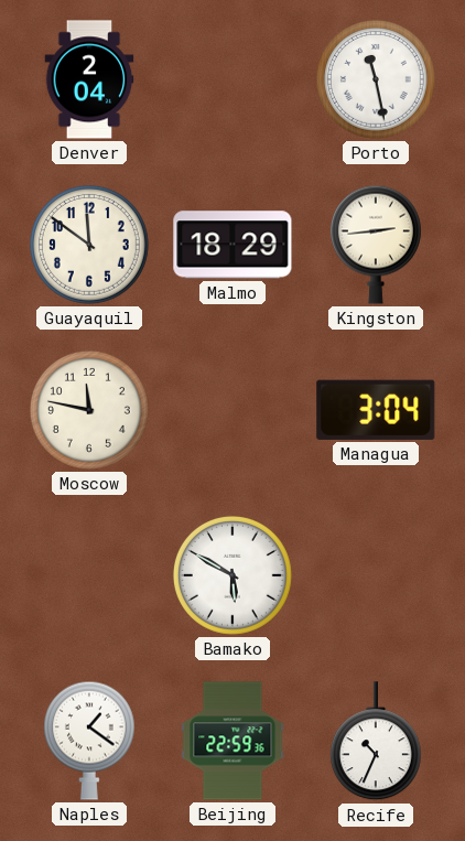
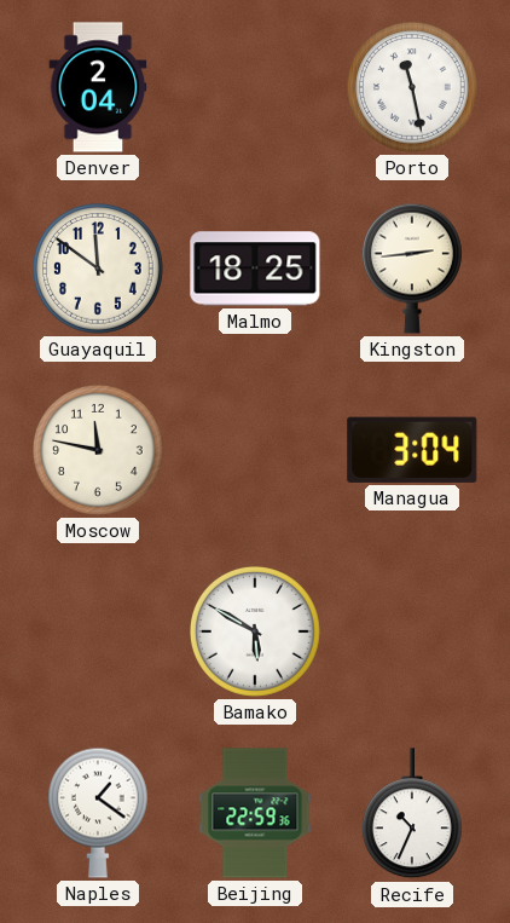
Malmo: 18:29 -> 18:25
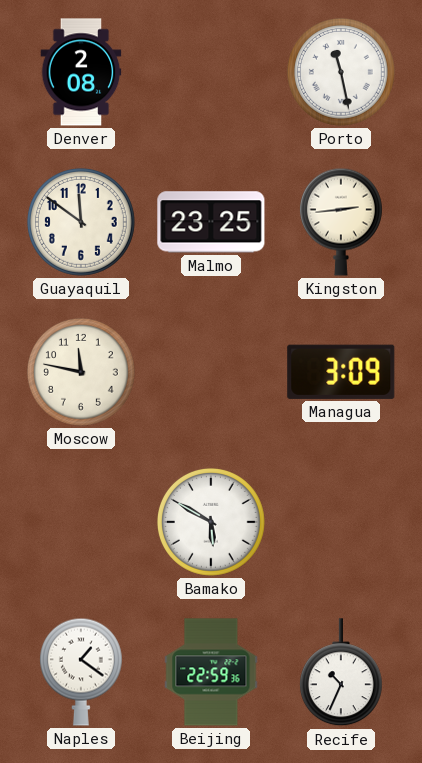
Denver: 2:04 -> 2:08
Malmo: 18:25 -> 23:25
Managua: 3:04 -> 3:09
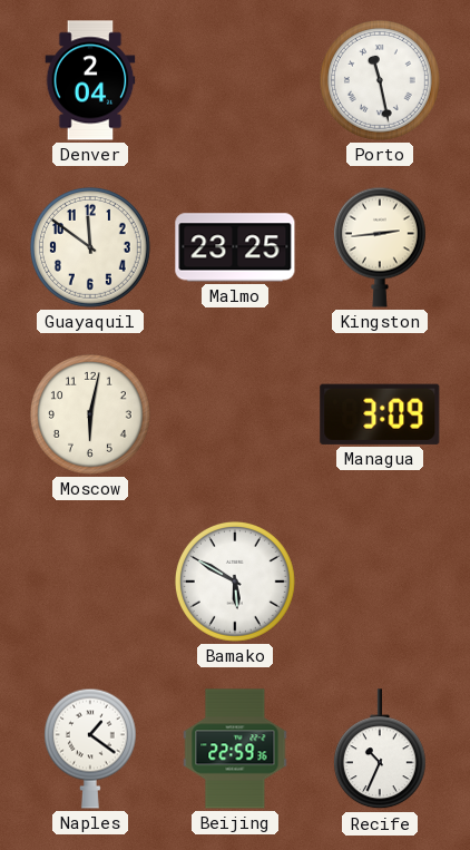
Denver: 2:08 -> 2:04
Moscow: 11:47 -> 6:02
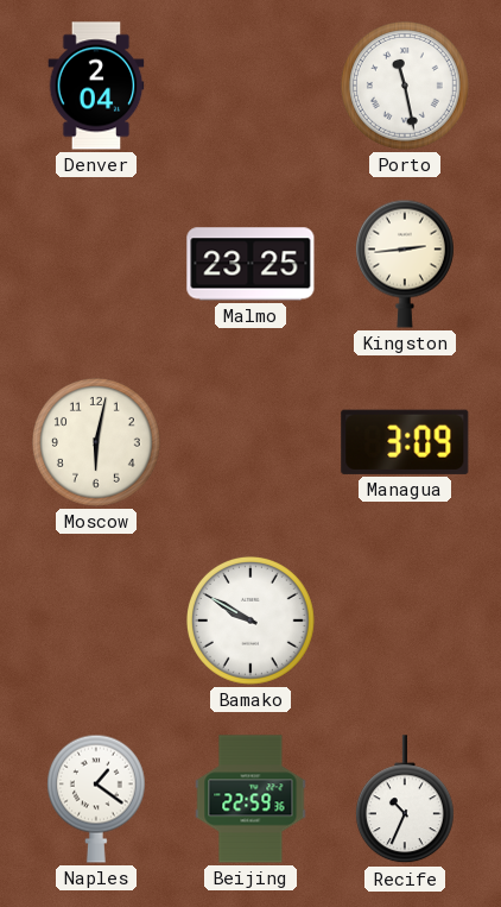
Guayaquil: 11:51 -> none
Bamako: 5:50 -> 9:50
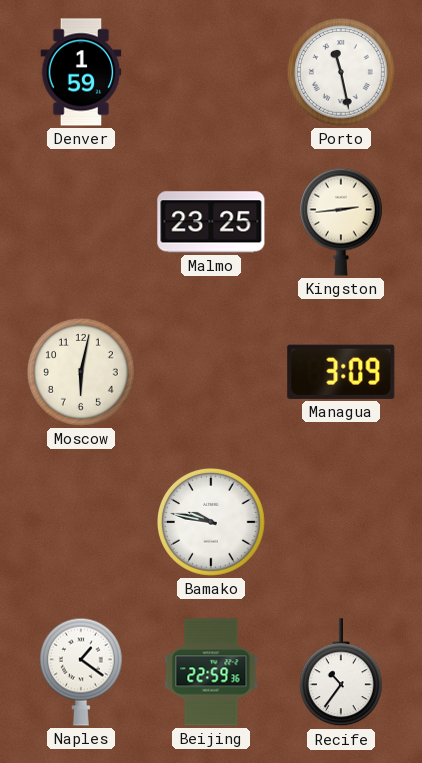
Denver: 2:04 -> 1:59
Bamako: 9:50 -> 9:47
Recife: 10:34 -> 10:36
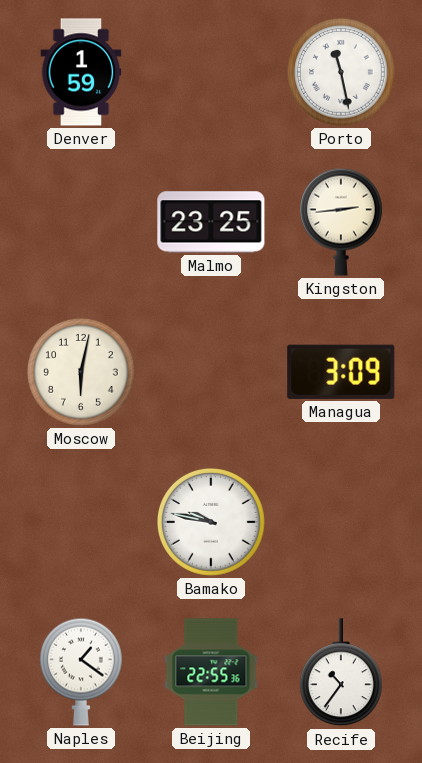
Beijing: 22:59 -> 22:55
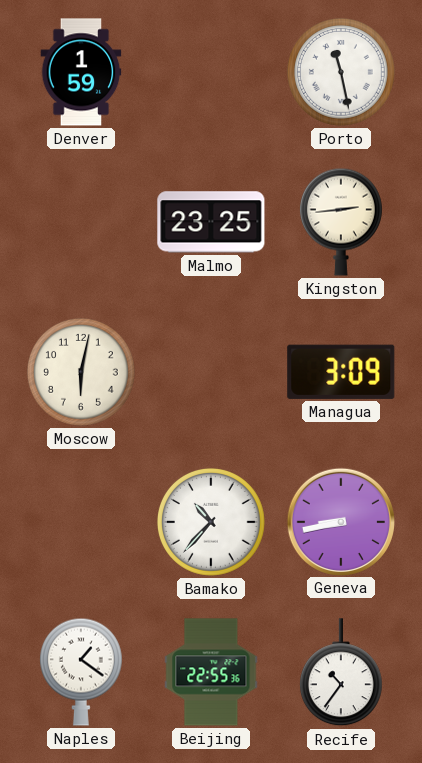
Bamako: 9:47 -> 10:37
Geneva: none -> 8:43
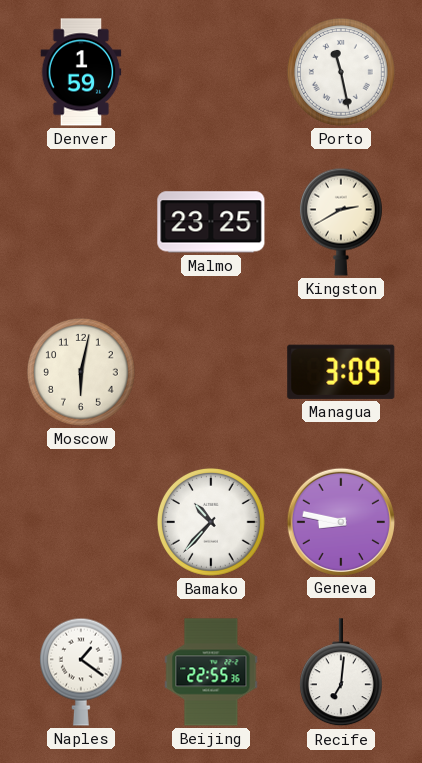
Kingston: 2:44 -> 2:40
Geneva: 8:43 -> 8:47
Recife: 10:36 -> 7:01
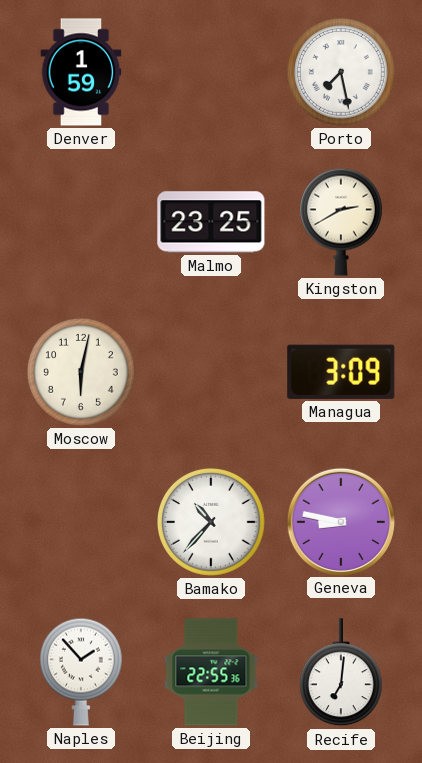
Porto: 11:28 -> 7:28
Naples: 1:21 -> 1:53
